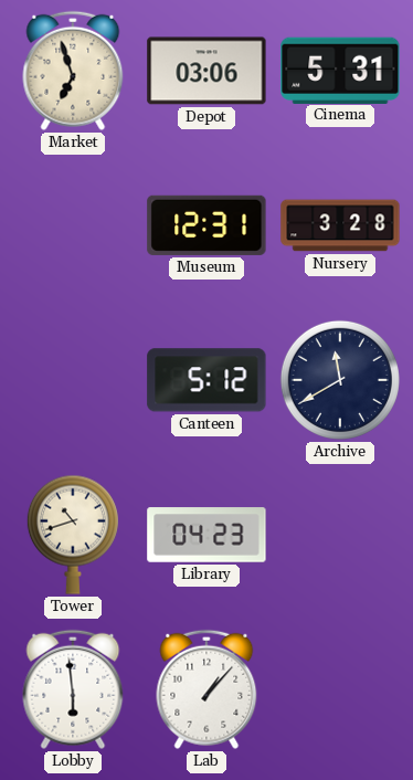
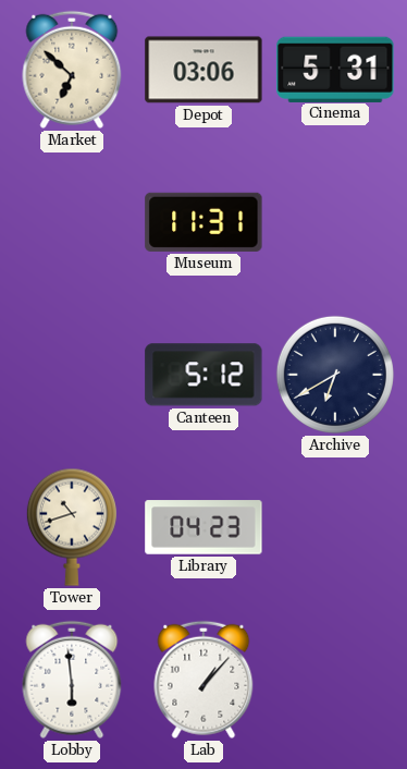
Market: 6:57 -> 6:52
Museum: 12:31 -> 11:31
Nursery: 3:28 -> none
Archive: 11:40 -> 6:40
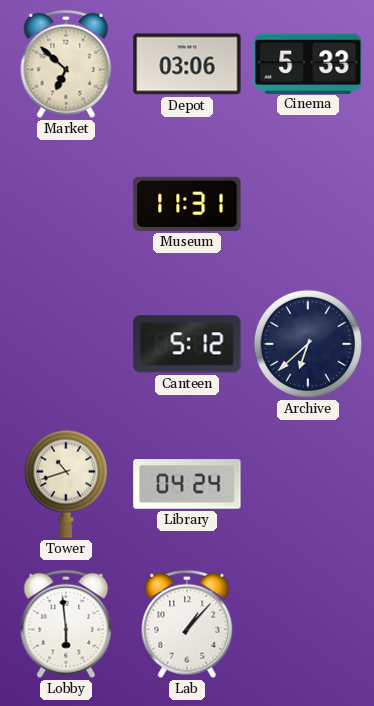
Cinema: 5:31 -> 5:33
Archive: 6:40 -> 6:38
Library: 04:23 -> 04:24
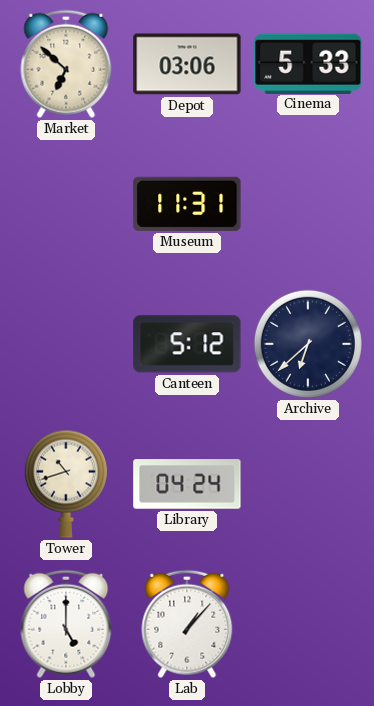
Lobby: 5:59 -> 5:00
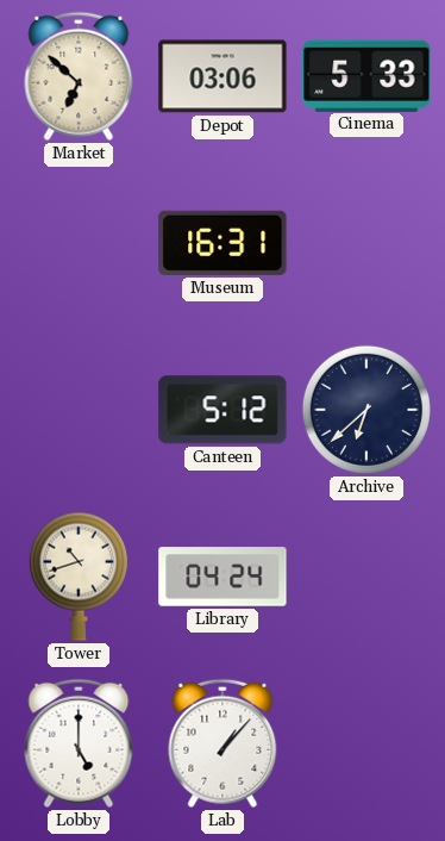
Museum: 11:31 -> 16:31
